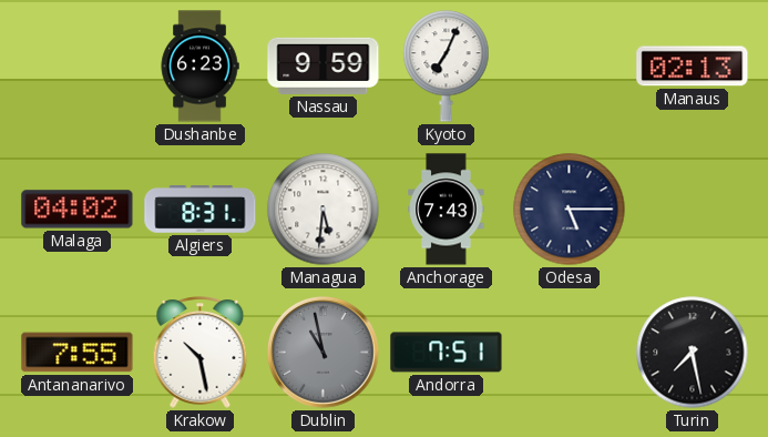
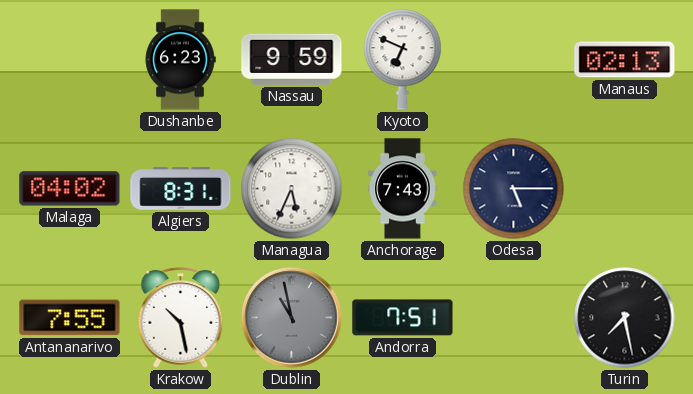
Kyoto: 7:04 -> 6:49
Managua: 5:31 -> 5:34
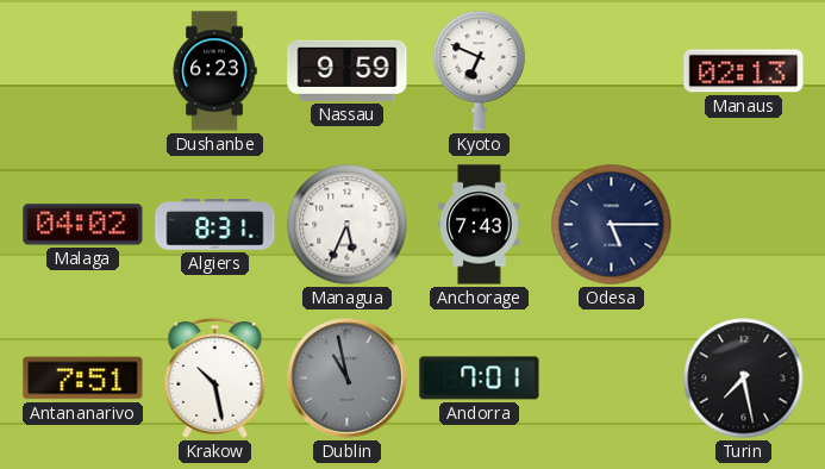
Antananarivo: 7:55 -> 7:51
Andorra: 7:51 -> 7:01
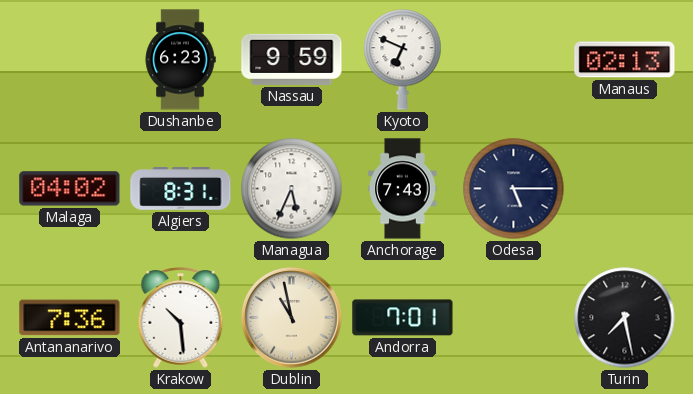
Antananarivo: 7:51 -> 7:36
Krakow: 10:28 -> 10:29
Dublin dial: grey -> cream
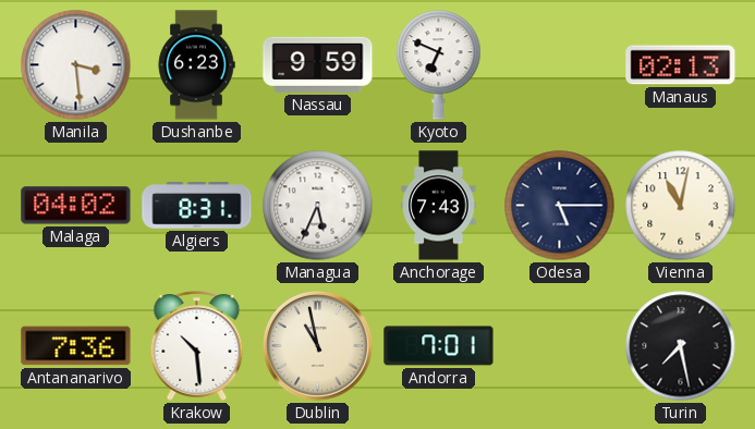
Manila: none -> 3:29
Vienna: none -> 11:02
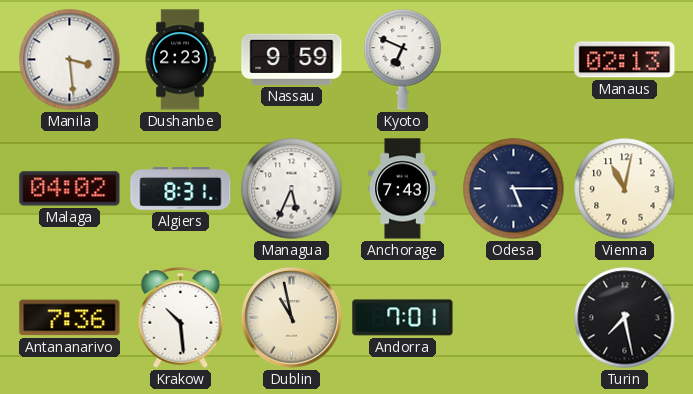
Dushanbe: 6:23 -> 2:23
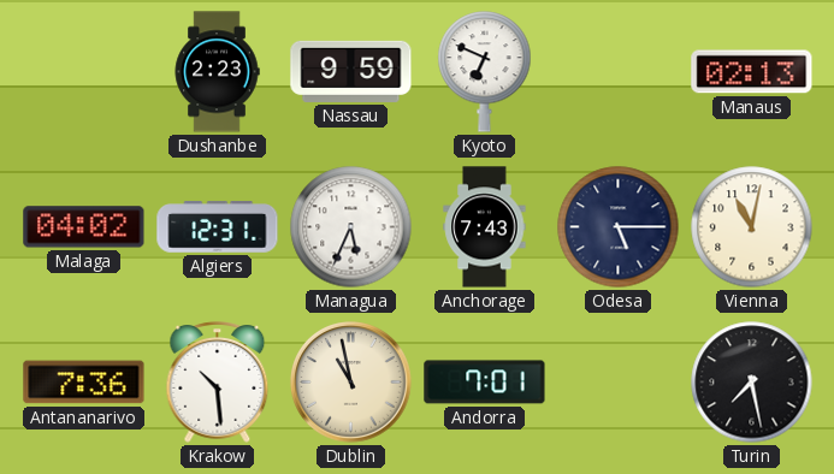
Manila: 3:29 -> none
Algiers: 8:31 -> 12:31
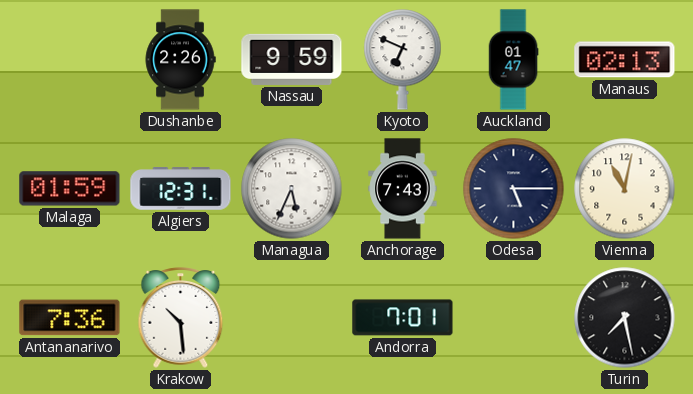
Dushanbe: 2:23 -> 2:26
Auckland: none -> 01:47
Malaga: 04:02 -> 01:59
Dublin: 10:58 -> none
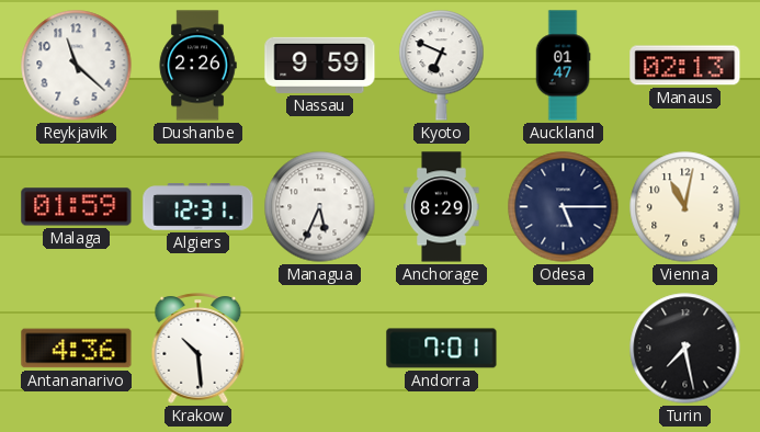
Reykjavik: none -> 11:22
Anchorage: 7:43 -> 8:29
Antananarivo: 7:36 -> 4:36
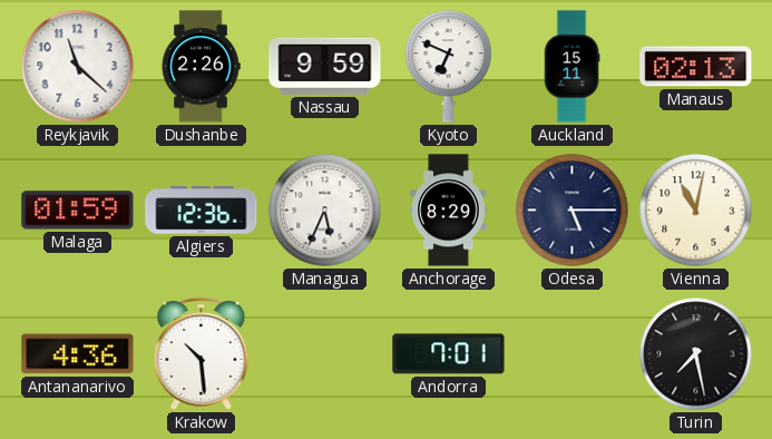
Auckland: 01:47 -> 15:11
Algiers: 12:31 -> 12:36
